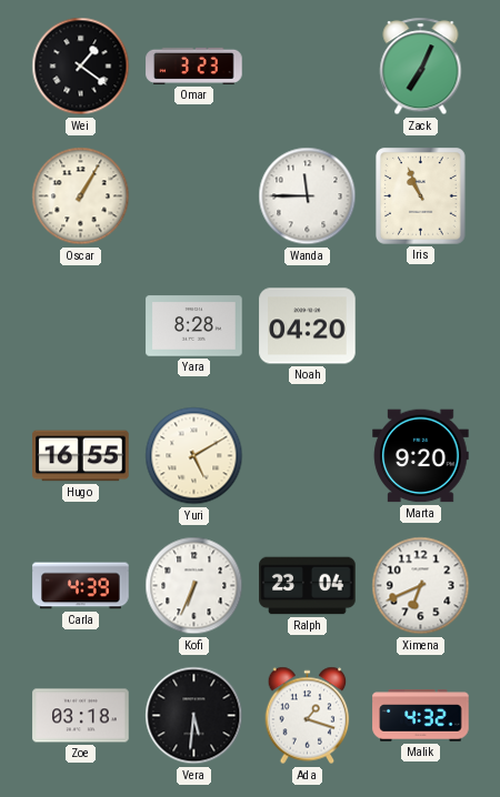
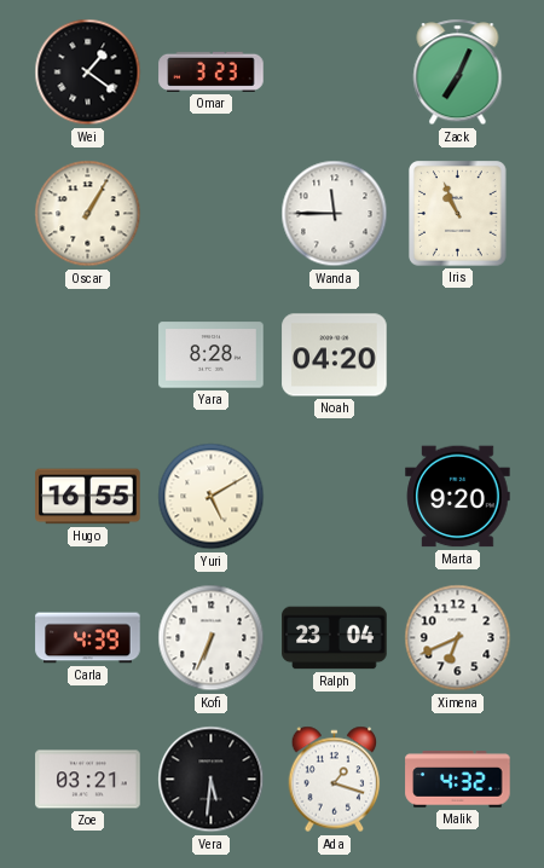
Zoe: 03:18 -> 03:21
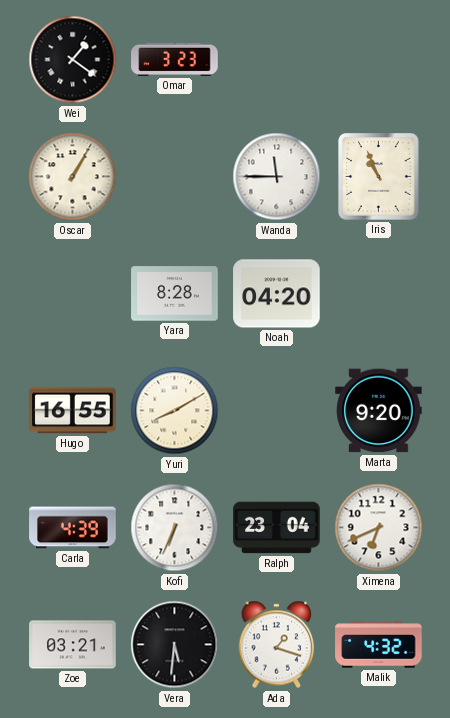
Zack: 7:04 -> none
Yuri: 5:10 -> 8:10
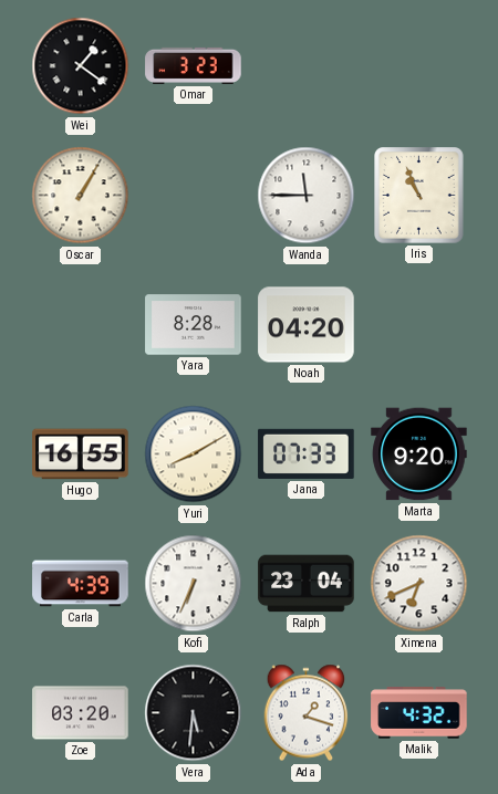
Jana: none -> 07:33
Zoe: 03:21 -> 03:20
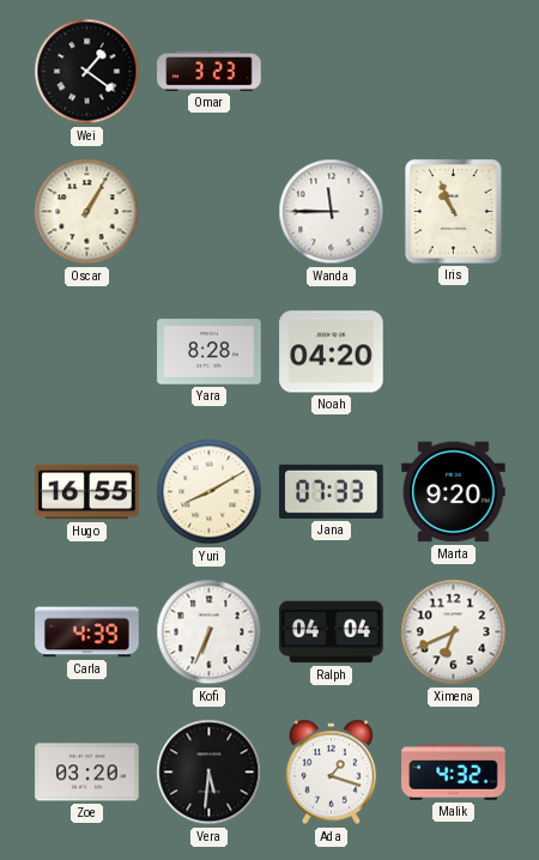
Ralph: 23:04 -> 04:04
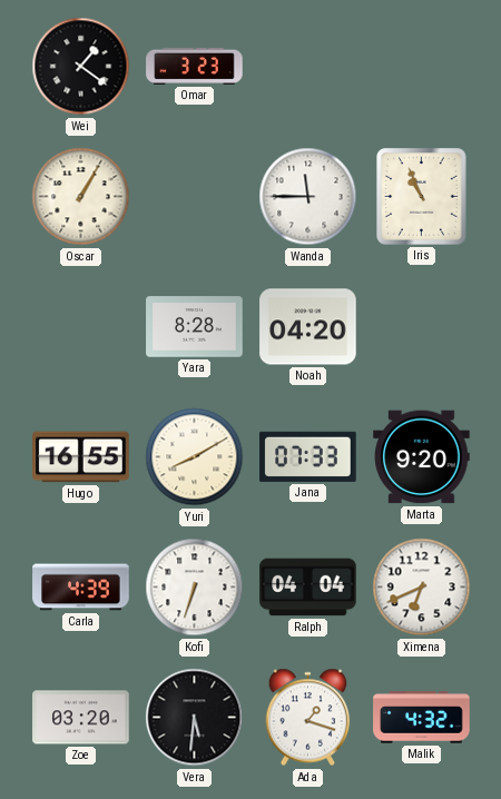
Kofi: 6:34 -> 6:33
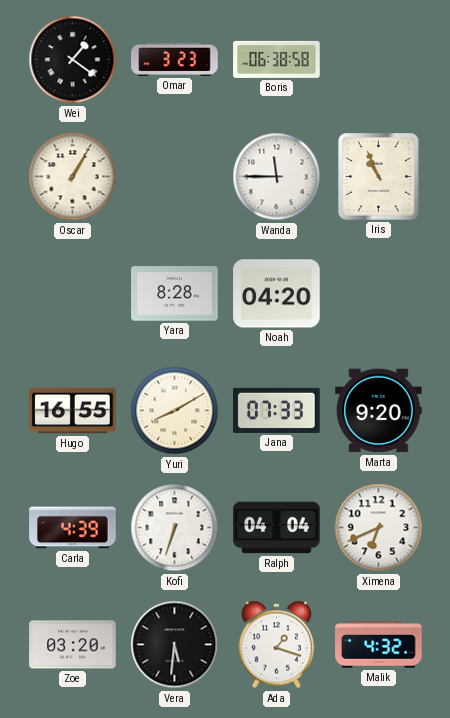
Boris: none -> 06:38
